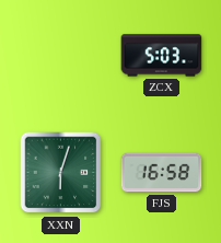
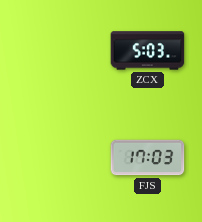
XXN: 6:03 -> none
FJS: 16:58 -> 17:03
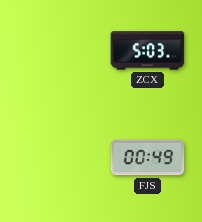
FJS: 17:03 -> 00:49
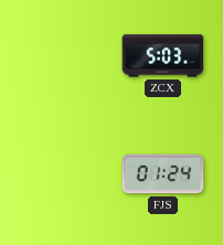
FJS: 00:49 -> 01:24
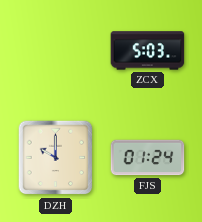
DZH: none -> 10:00
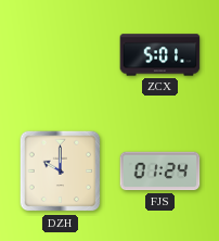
ZCX: 5:03 -> 5:01
